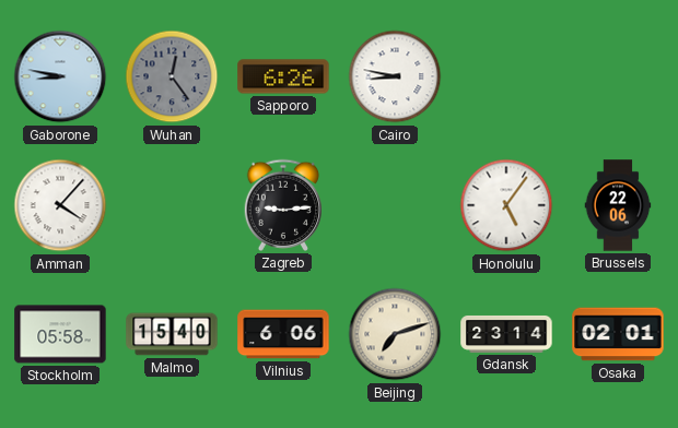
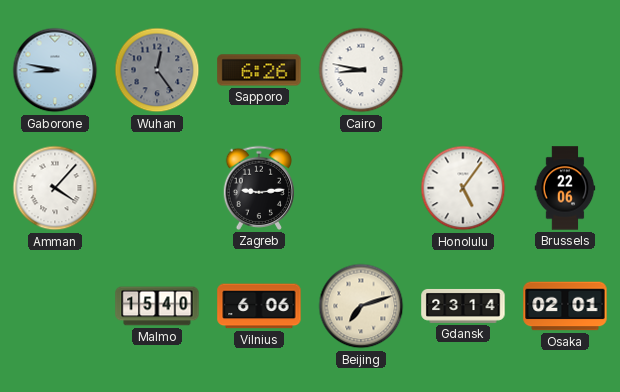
Stockholm: 05:58 -> none
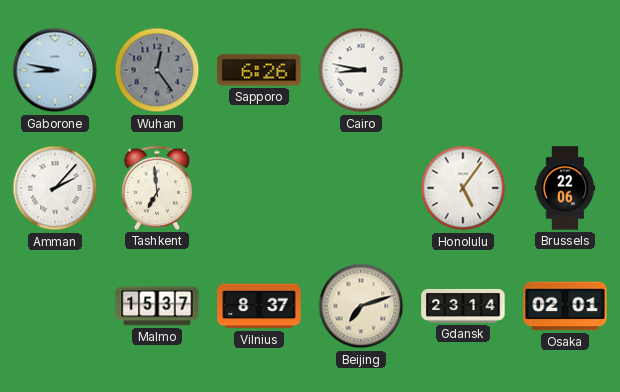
Amman: 4:07 -> 2:07
Tashkent: none -> 6:59
Zagreb: 9:14 -> none
Malmo: 15:40 -> 15:37
Vilnius: 6:06 -> 8:37
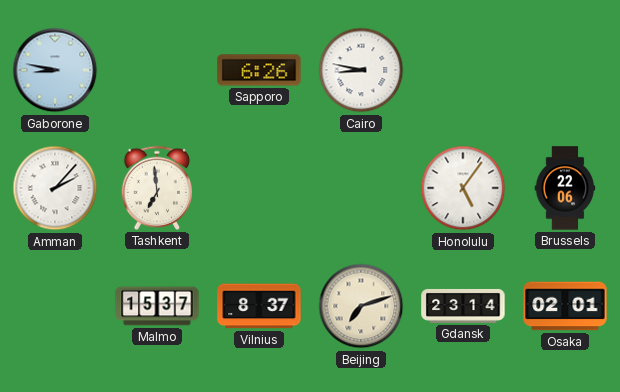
Wuhan: 12:24 -> none
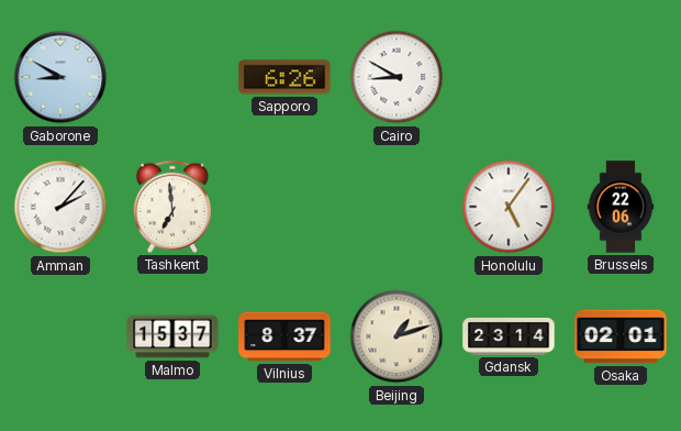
Gaborone: 8:47 -> 8:50
Cairo: 8:47 -> 8:50
Beijing: 7:12 -> 1:12
